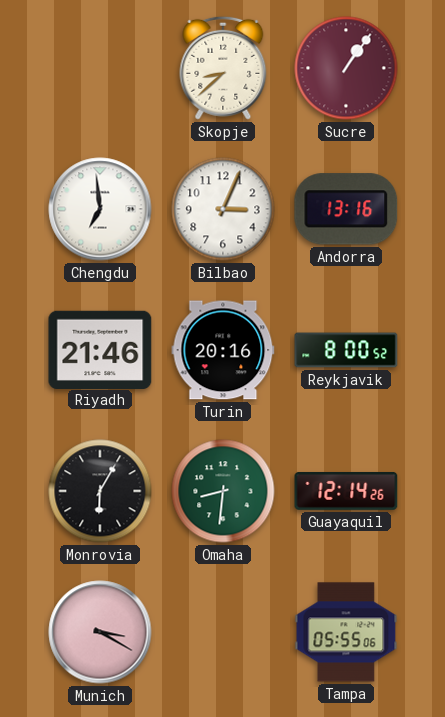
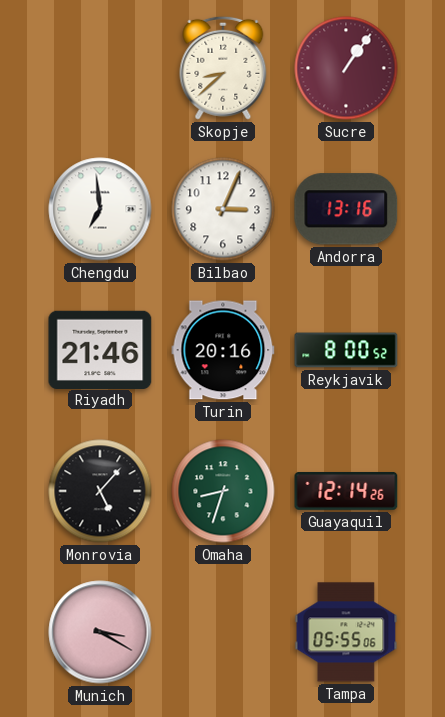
Monrovia: 6:05 -> 5:07
Omaha: 8:31 -> 8:33
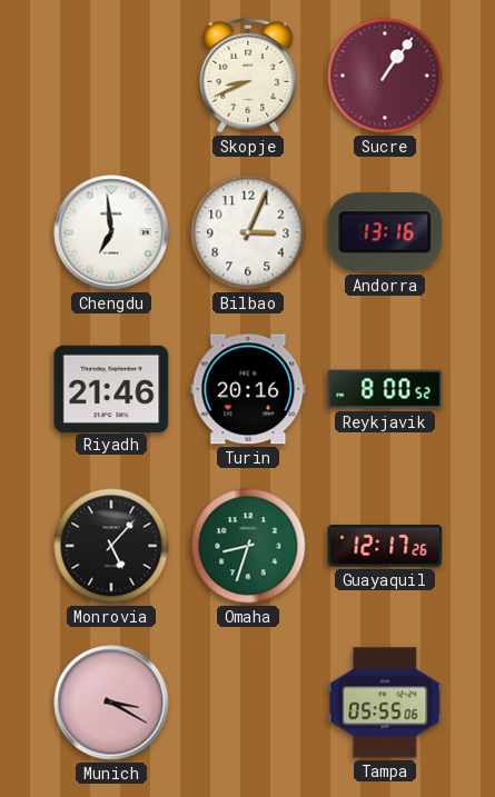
Skopje: 8:38 -> 8:41
Guayaquil: 12:14 -> 12:17
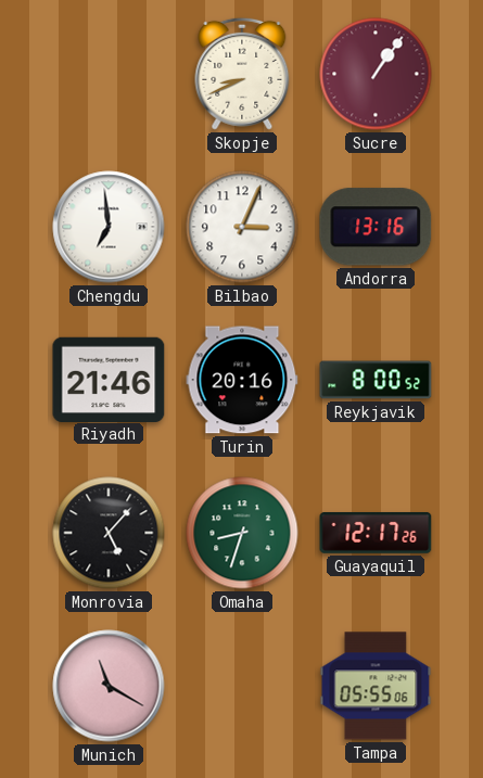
Munich: 3:20 -> 11:20
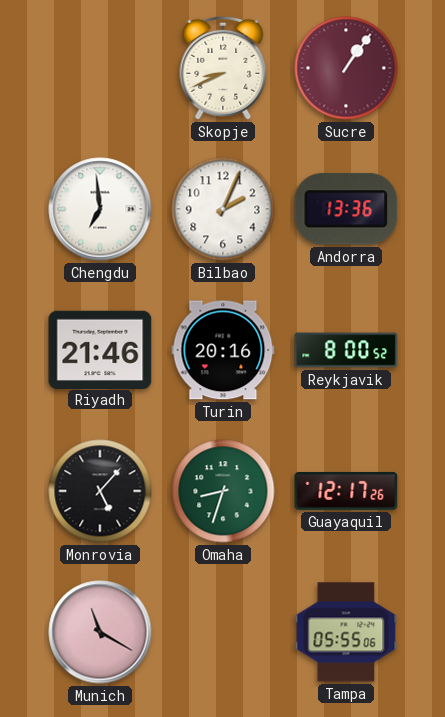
Bilbao: 3:04 -> 2:04
Andorra: 13:16 -> 13:36
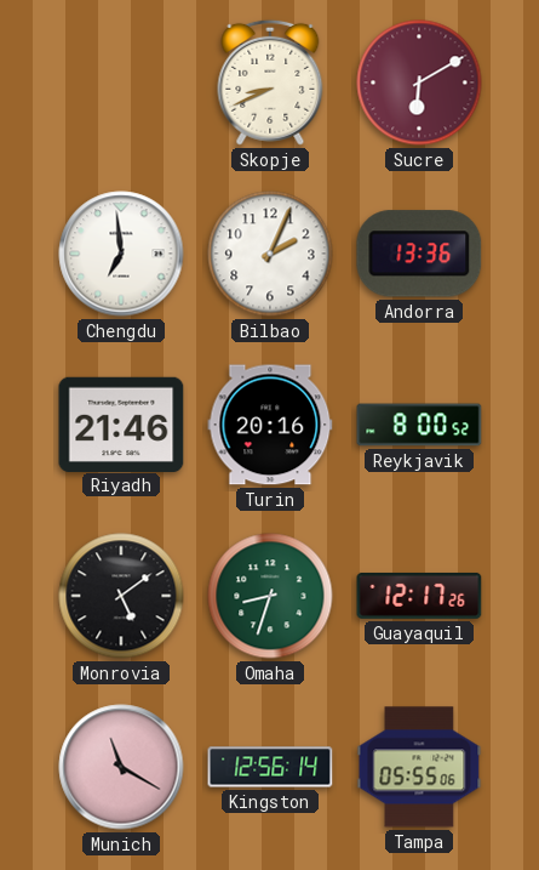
Sucre: 1:06 -> 6:10
Monrovia: 5:07 -> 5:09
Kingston: none -> 12:56
